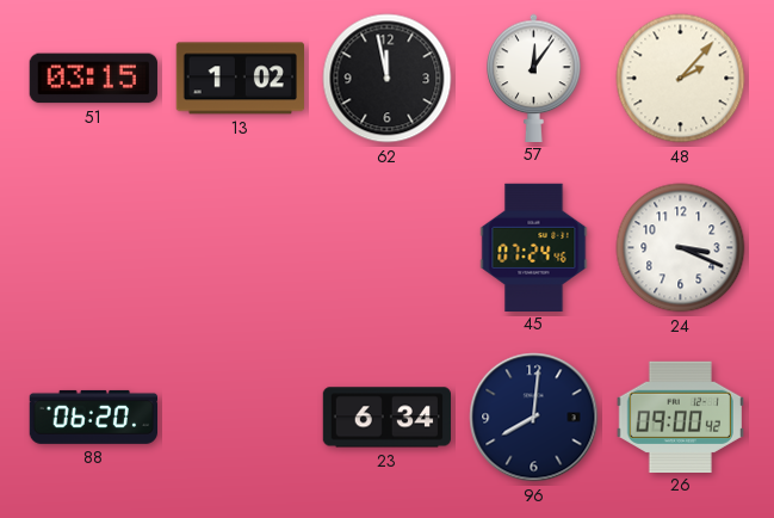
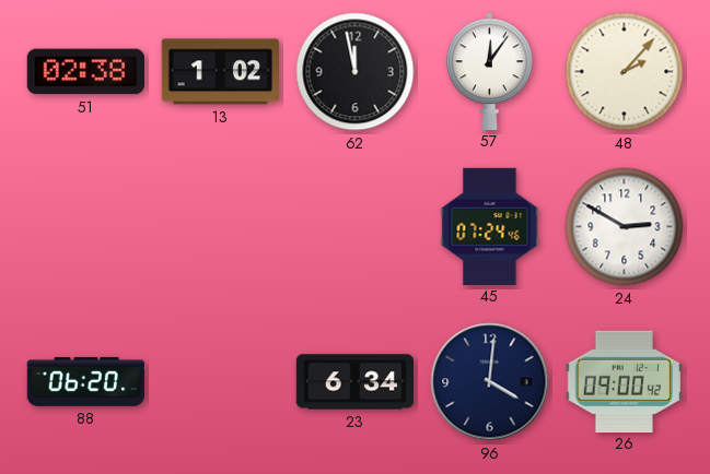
51: 03:15 -> 02:38
24: 3:19 -> 2:50
96: 8:01 -> 4:01
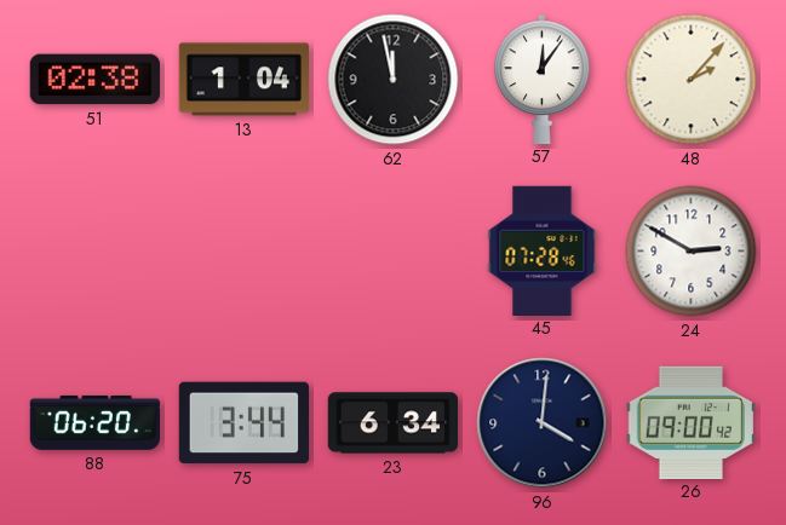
13: 1:02 -> 1:04
45: 07:24 -> 07:28
75: none -> 3:44
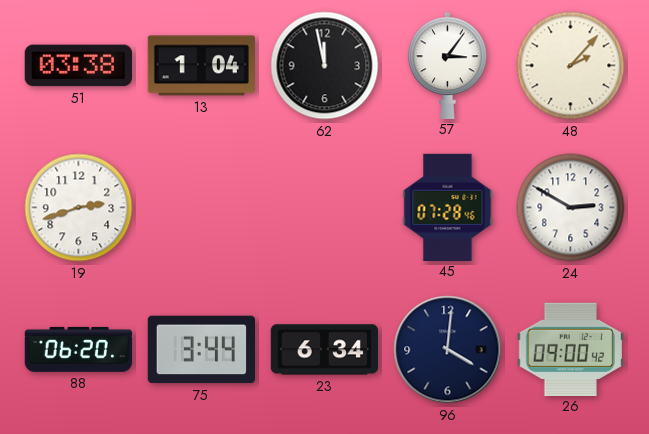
51: 02:38 -> 03:38
57: 12:06 -> 3:06
19: none -> 2:42
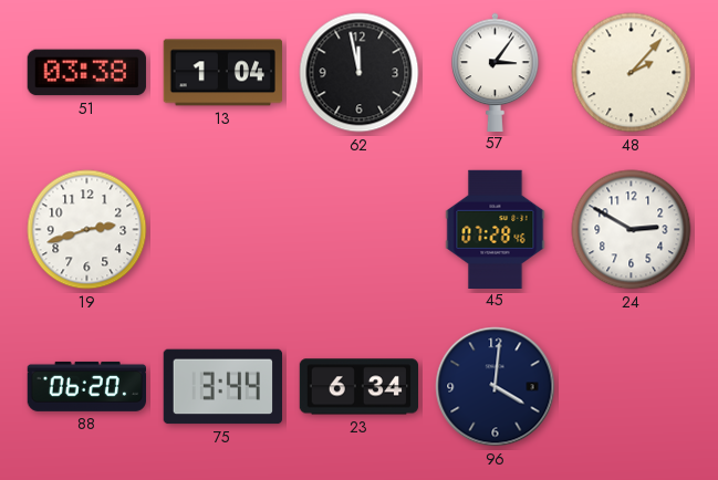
26: 09:00 -> none
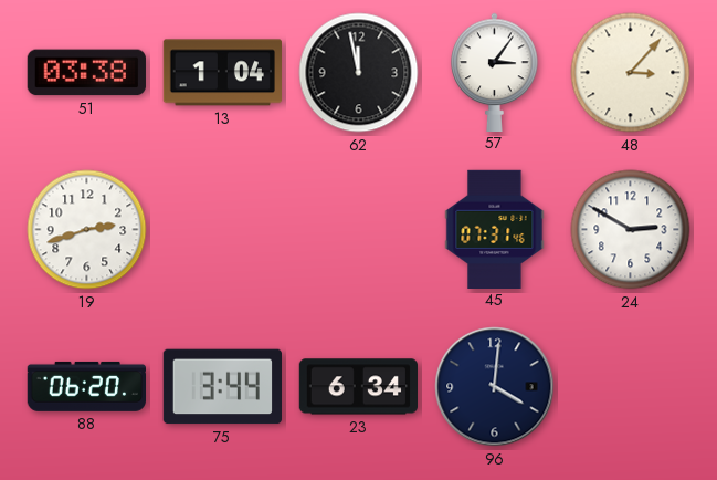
48: 2:07 -> 3:07
45: 07:28 -> 07:31
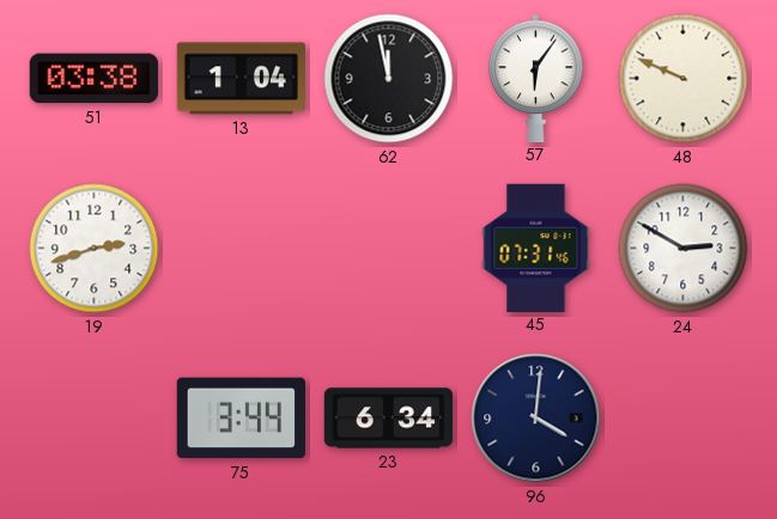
57: 3:06 -> 6:06
48: 3:07 -> 9:49
88: 06:20 -> none
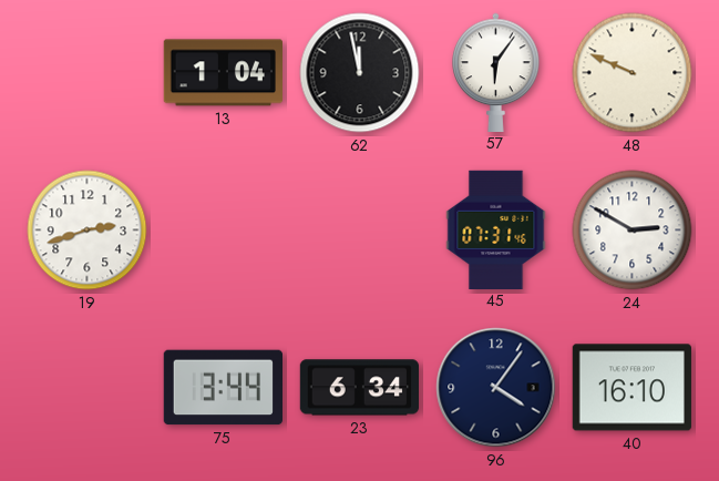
51: 03:38 -> none
96: 4:01 -> 4:06
40: none -> 16:10
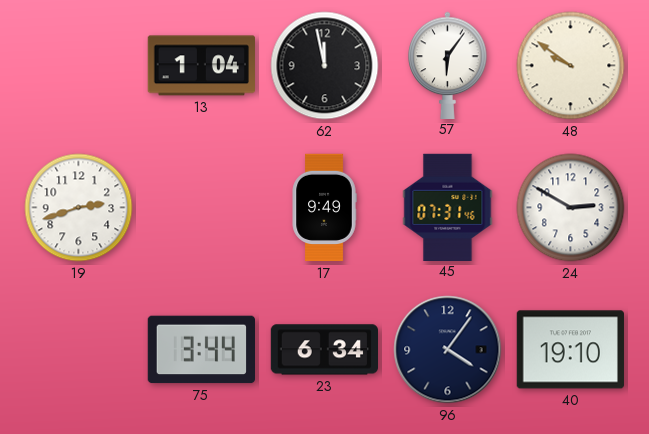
48: 9:49 -> 9:51
17: none -> 9:49
40: 16:10 -> 19:10
